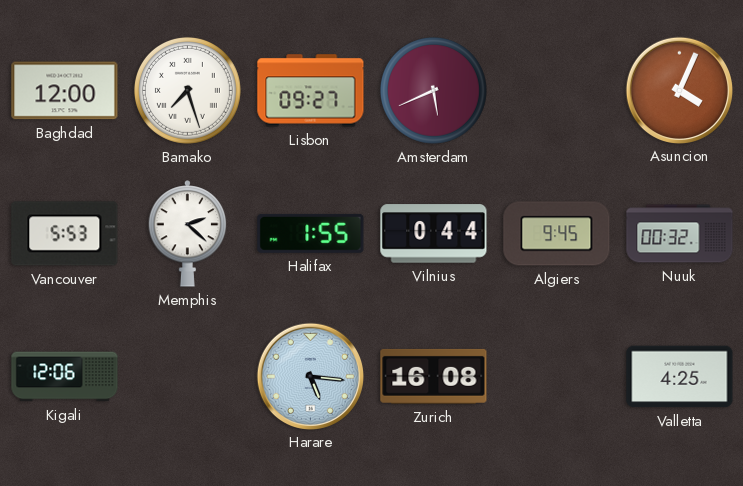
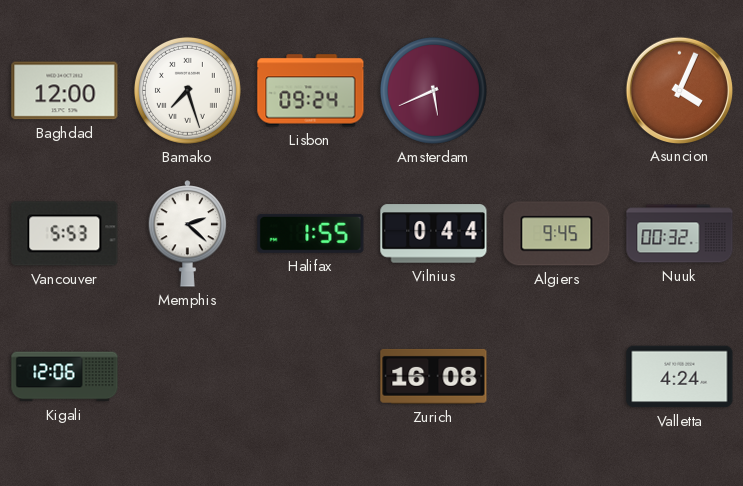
Lisbon: 09:27 -> 09:24
Harare: 5:16 -> none
Valletta: 4:25 -> 4:24
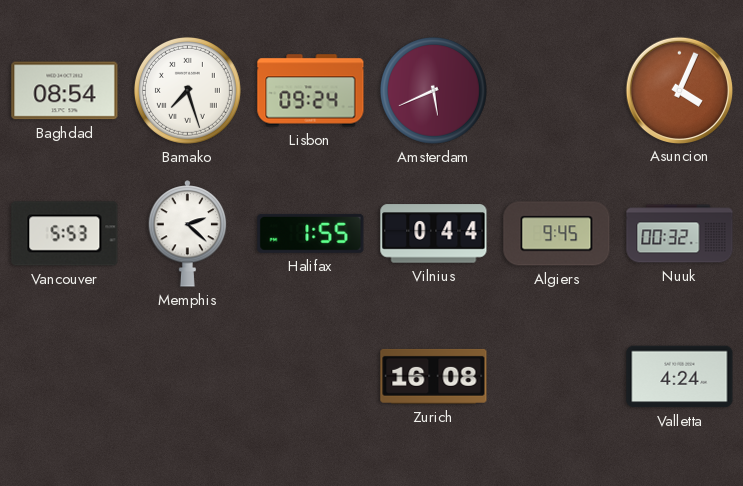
Baghdad: 12:00 -> 08:54
Kigali: 12:06 -> none
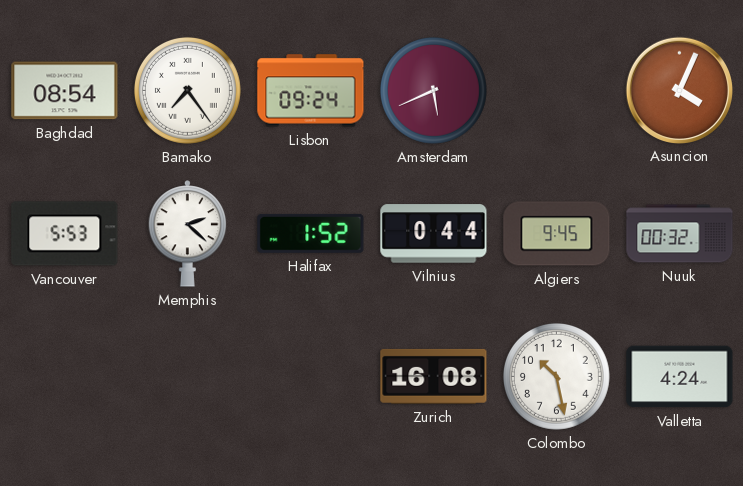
Bamako: 7:27 -> 7:24
Halifax: 1:55 -> 1:52
Colombo: none -> 10:28
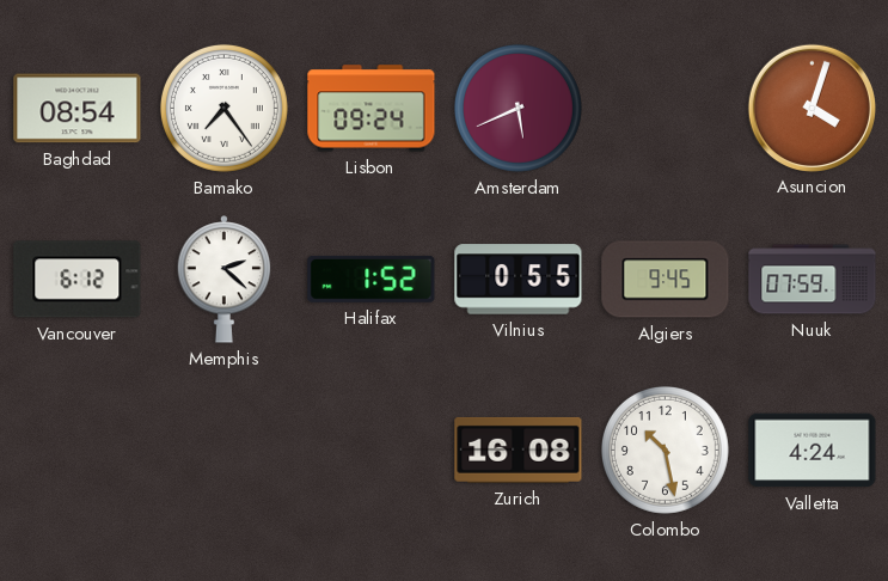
Asuncion: 4:04 -> 4:03
Vancouver: 5:53 -> 6:12
Vilnius: 0:44 -> 0:55
Nuuk: 00:32 -> 07:59
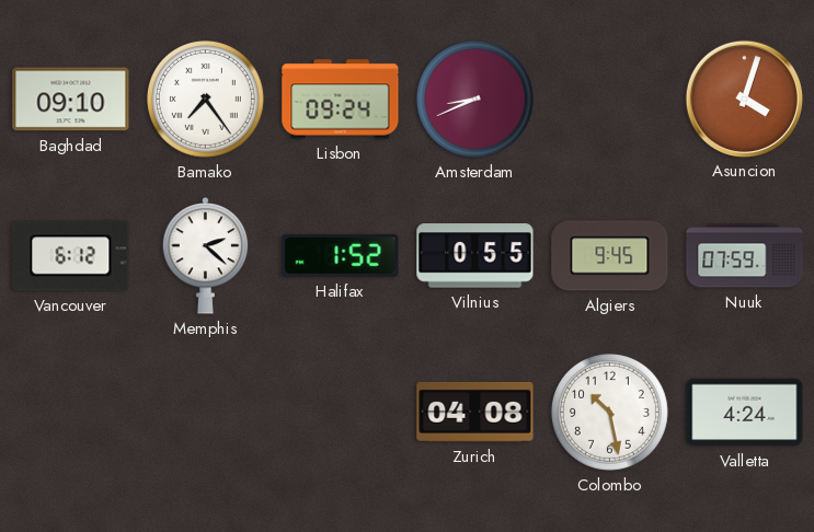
Baghdad: 08:54 -> 09:10
Amsterdam: 5:41 -> 8:41
Zurich: 16:08 -> 04:08
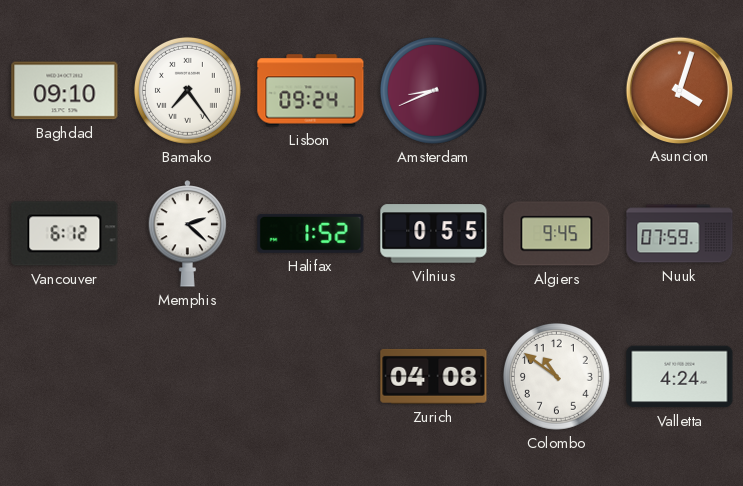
Colombo: 10:28 -> 10:51
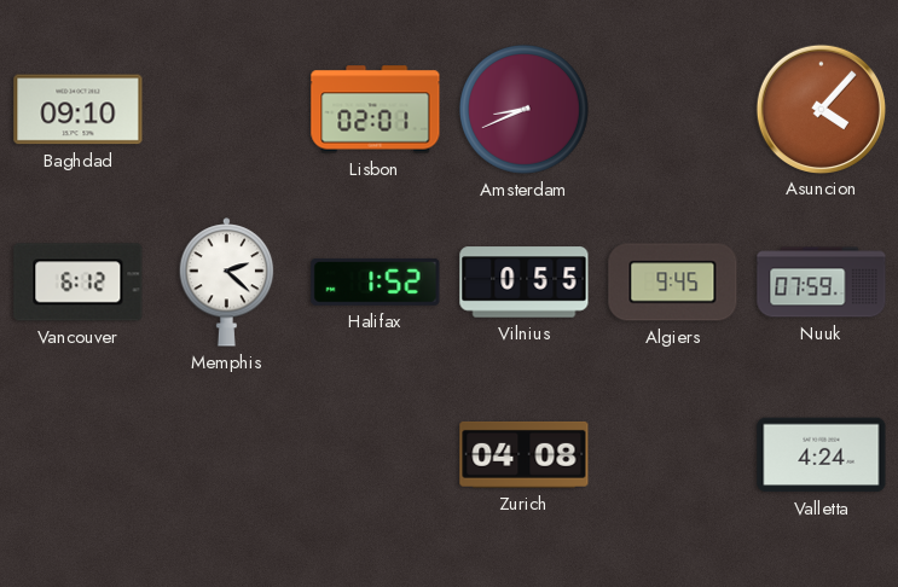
Bamako: 7:24 -> none
Lisbon: 09:24 -> 02:01
Asuncion: 4:03 -> 4:07
Colombo: 10:51 -> none
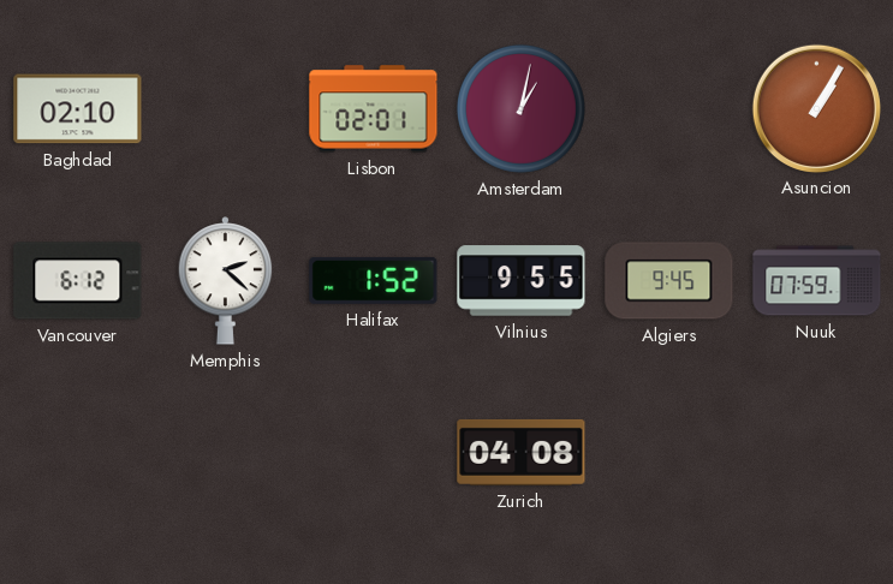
Baghdad: 09:10 -> 02:10
Amsterdam: 8:41 -> 1:02
Asuncion: 4:07 -> 1:05
Vilnius: 0:55 -> 9:55
Valletta: 4:24 -> none
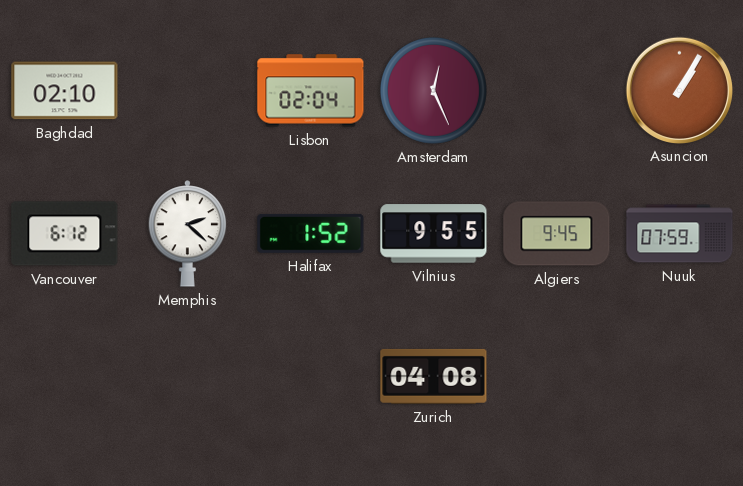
Lisbon: 02:01 -> 02:04
Amsterdam: 1:02 -> 12:26
